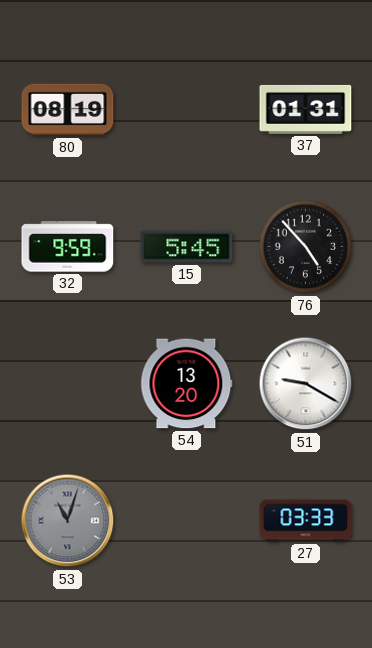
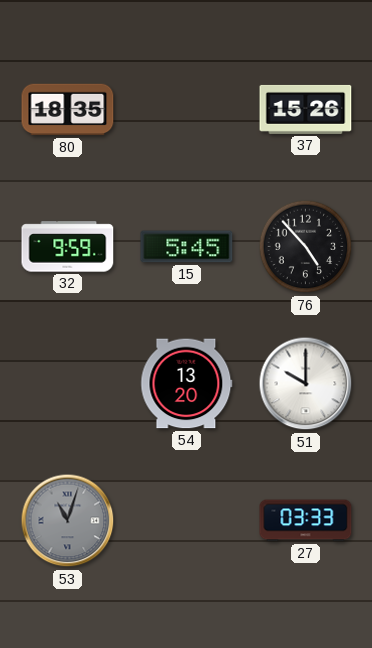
80: 08:19 -> 18:35
37: 01:31 -> 15:26
51: 9:20 -> 10:00
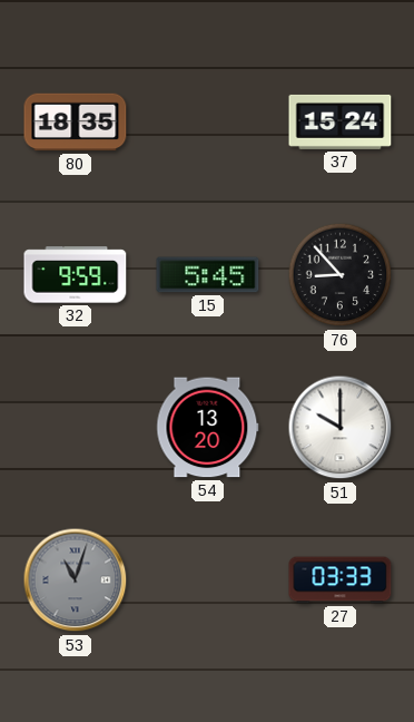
37: 15:26 -> 15:24
76: 4:53 -> 8:53
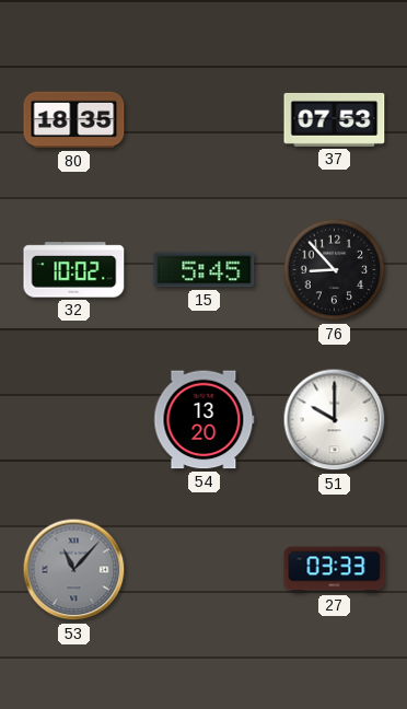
37: 15:24 -> 07:53
32: 9:59 -> 10:02
53: 11:03 -> 11:07
